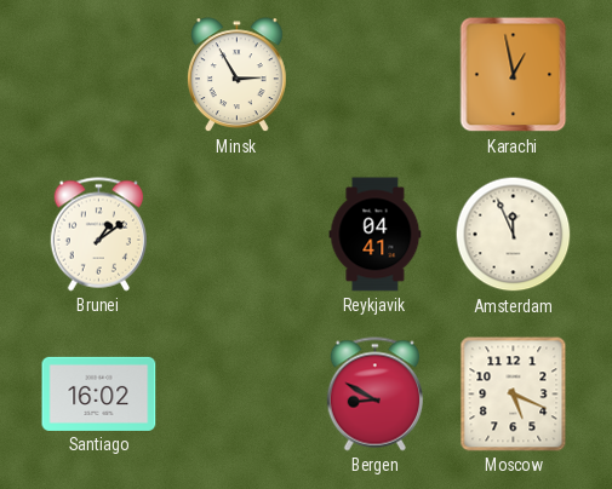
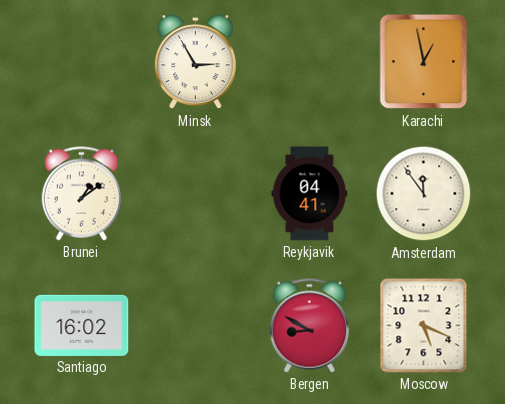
Amsterdam: 11:56 -> 11:54
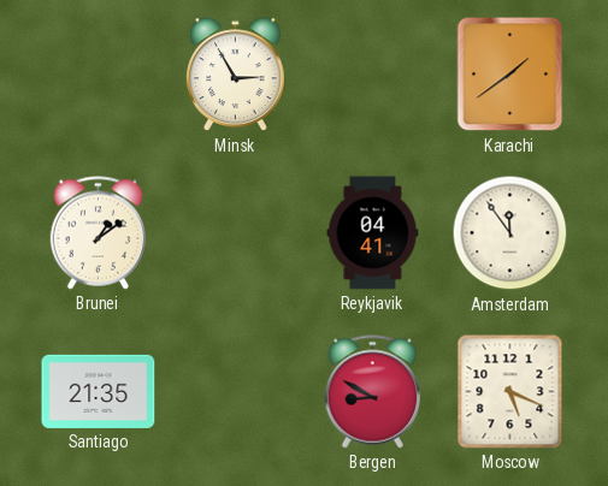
Karachi: 12:58 -> 1:39
Santiago: 16:02 -> 21:35
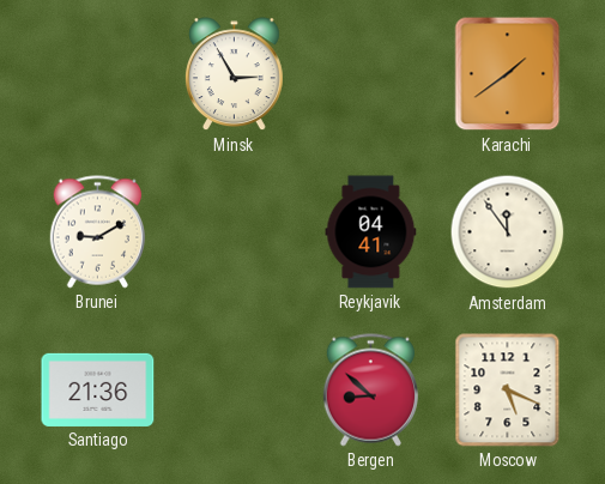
Brunei: 1:09 -> 9:10
Santiago: 21:35 -> 21:36
Bergen: 8:50 -> 8:52
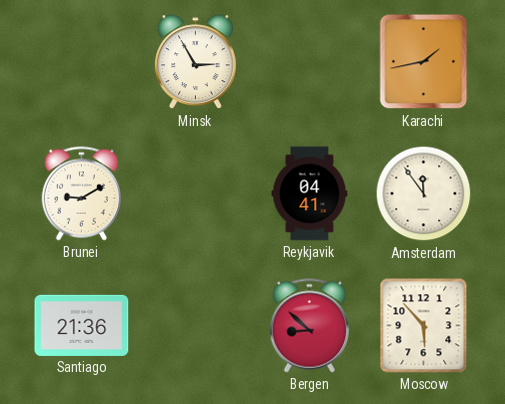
Karachi: 1:39 -> 1:43
Moscow: 5:19 -> 5:53
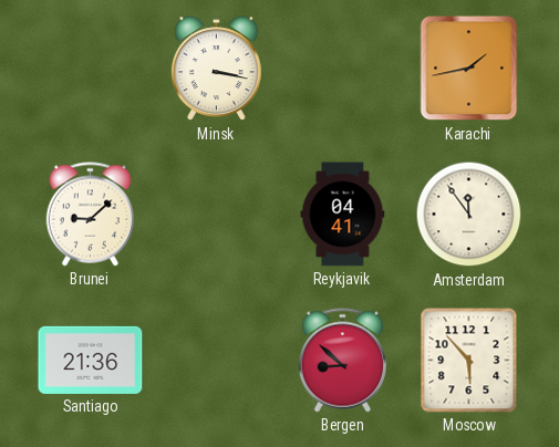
Minsk: 2:55 -> 3:17
Brunei: 9:10 -> 9:08
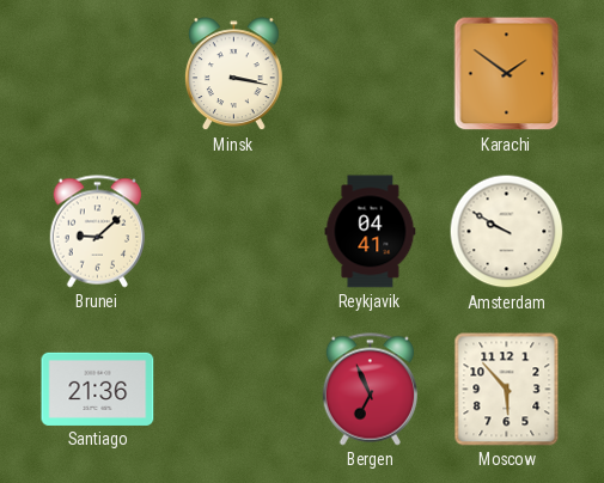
Karachi: 1:43 -> 1:51
Amsterdam: 11:54 -> 9:50
Bergen: 8:52 -> 6:56
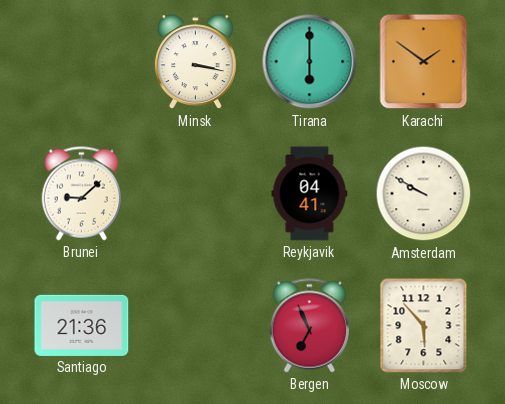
Tirana: none -> 6:00
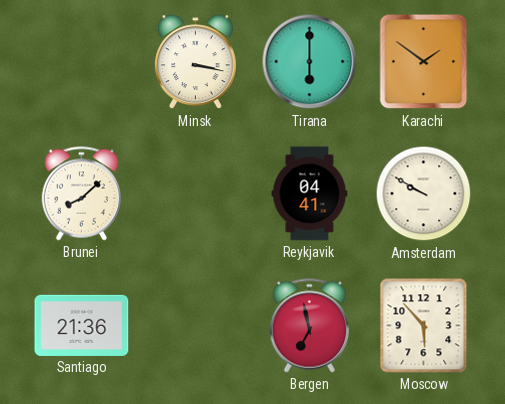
Brunei: 9:08 -> 8:08
Bergen: 6:56 -> 6:58
